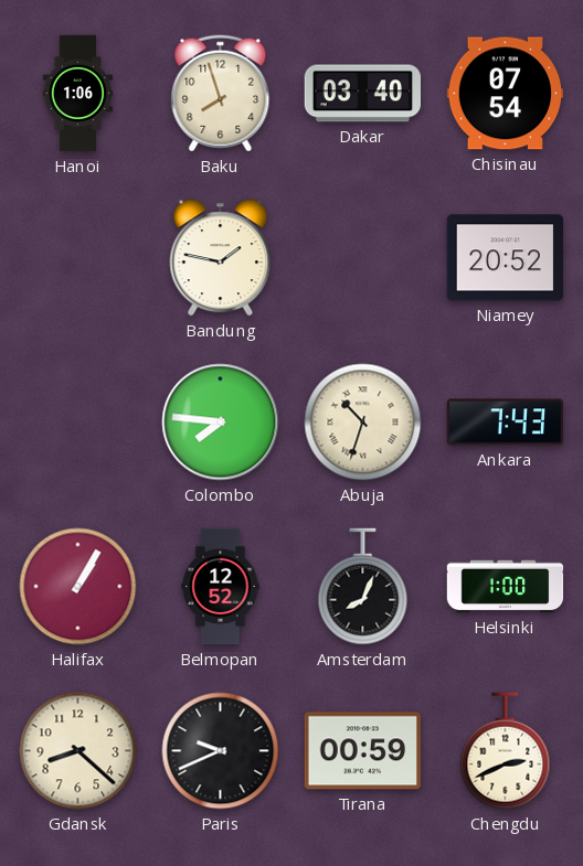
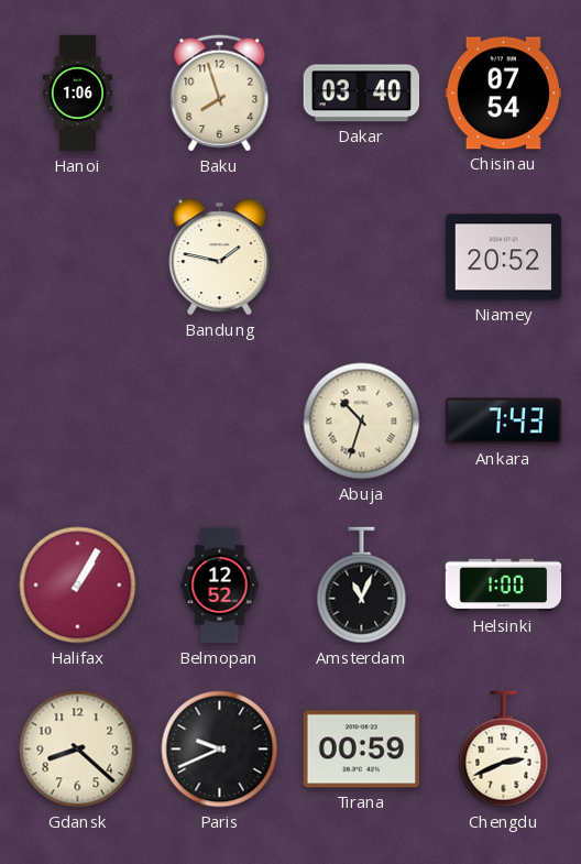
Colombo: 7:46 -> none
Amsterdam: 8:04 -> 11:04
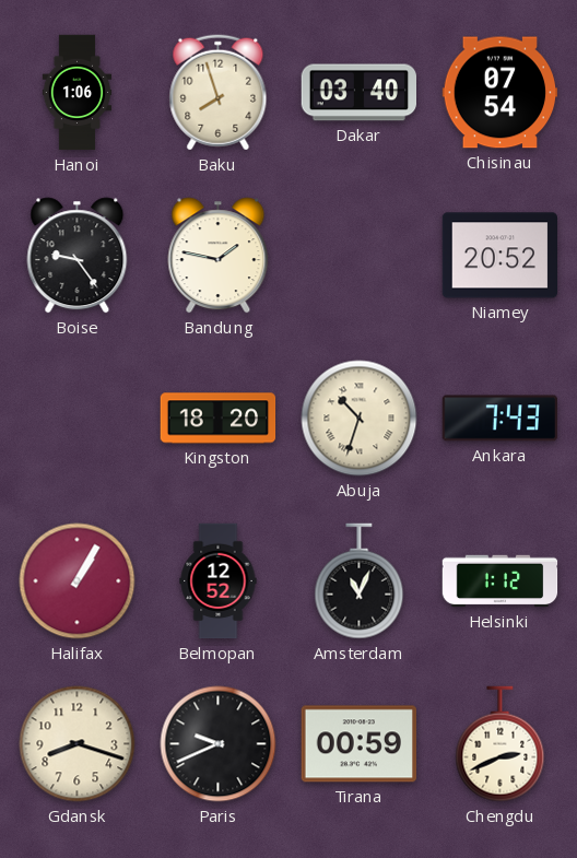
Boise: none -> 9:24
Kingston: none -> 18:20
Helsinki: 1:00 -> 1:12
Gdansk: 8:22 -> 8:18
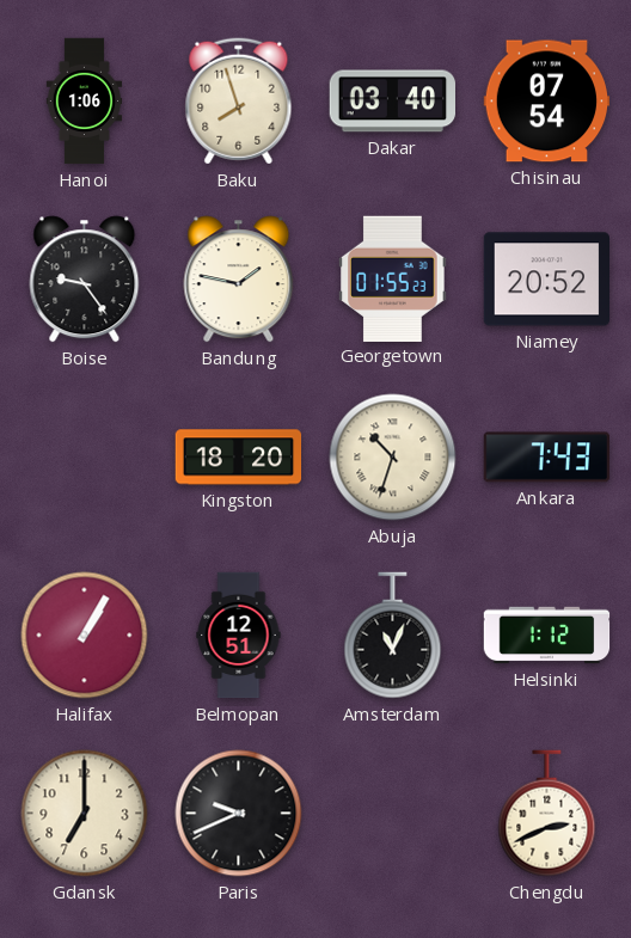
Georgetown: none -> 01:55
Belmopan: 12:52 -> 12:51
Gdansk: 8:18 -> 7:00
Tirana: 00:59 -> none
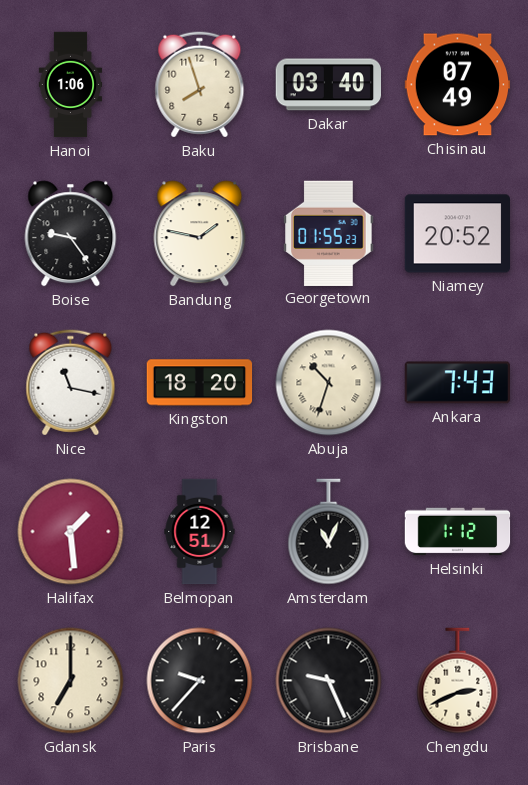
Chisinau: 07:54 -> 07:49
Nice: none -> 11:17
Halifax: 1:05 -> 1:29
Paris: 9:41 -> 9:37
Brisbane: none -> 9:26
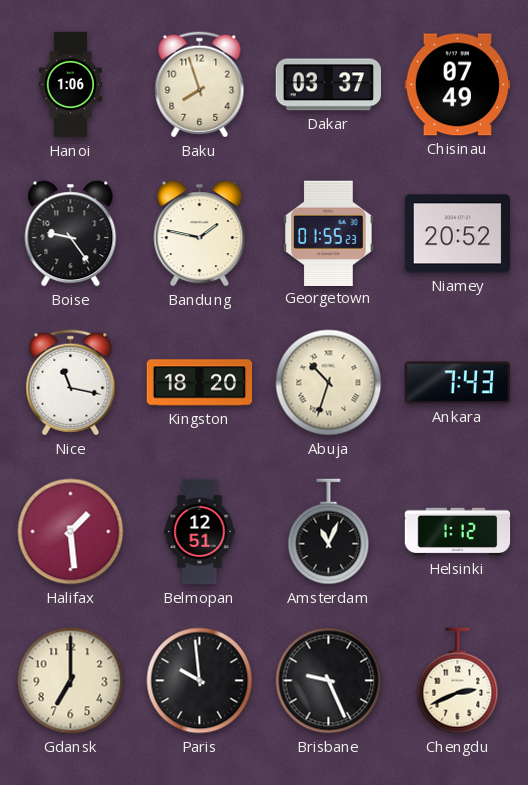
Dakar: 03:40 -> 03:37
Paris: 9:37 -> 9:59
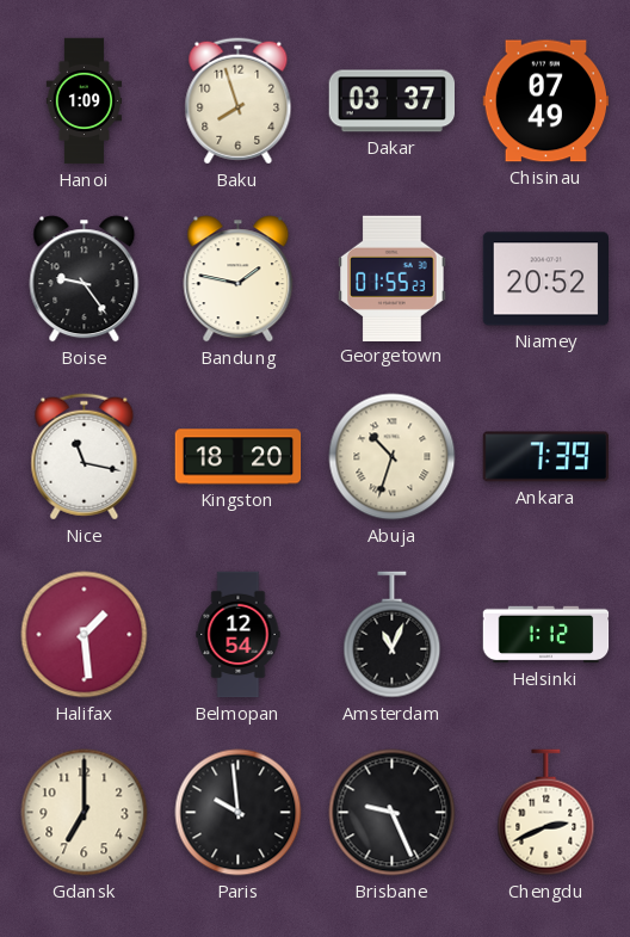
Hanoi: 1:06 -> 1:09
Ankara: 7:43 -> 7:39
Belmopan: 12:51 -> 12:54
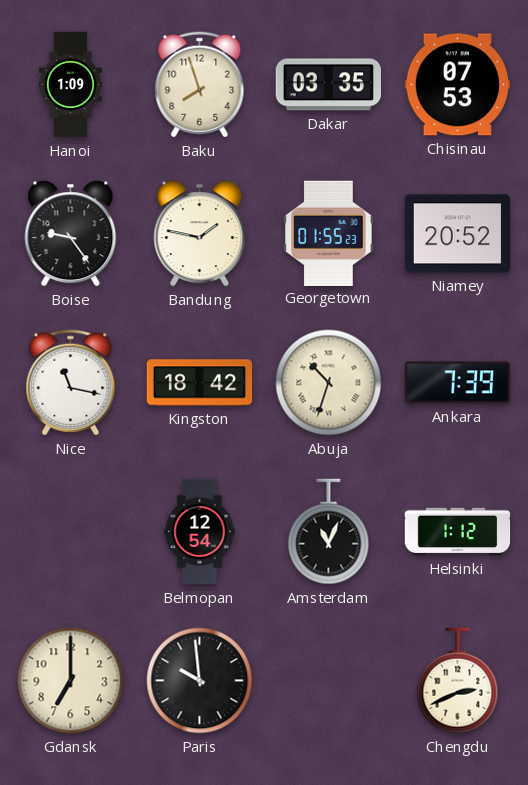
Dakar: 03:37 -> 03:35
Chisinau: 07:49 -> 07:53
Kingston: 18:20 -> 18:42
Halifax: 1:29 -> none
Brisbane: 9:26 -> none
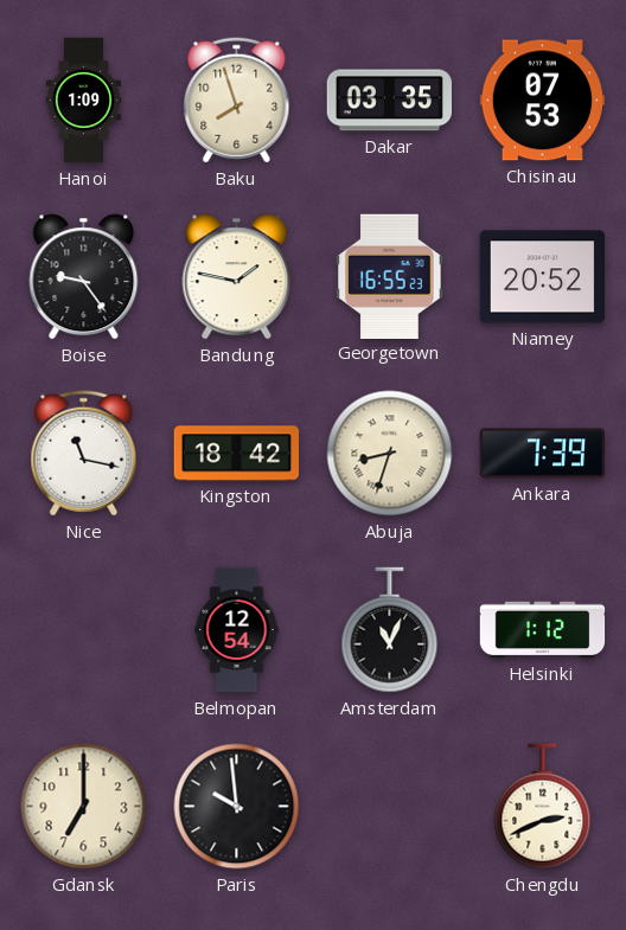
Georgetown: 01:55 -> 16:55
Abuja: 10:33 -> 8:33
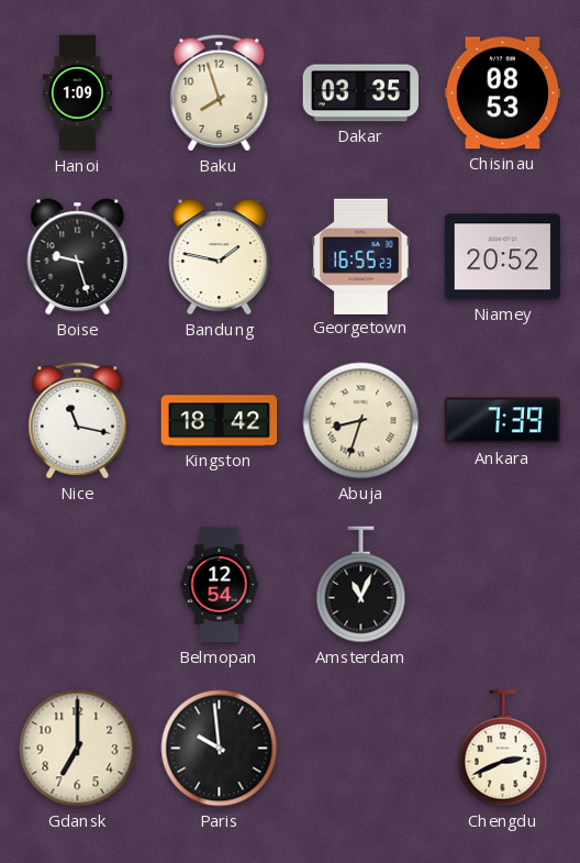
Chisinau: 07:53 -> 08:53
Boise: 9:24 -> 9:27
Helsinki: 1:12 -> none
